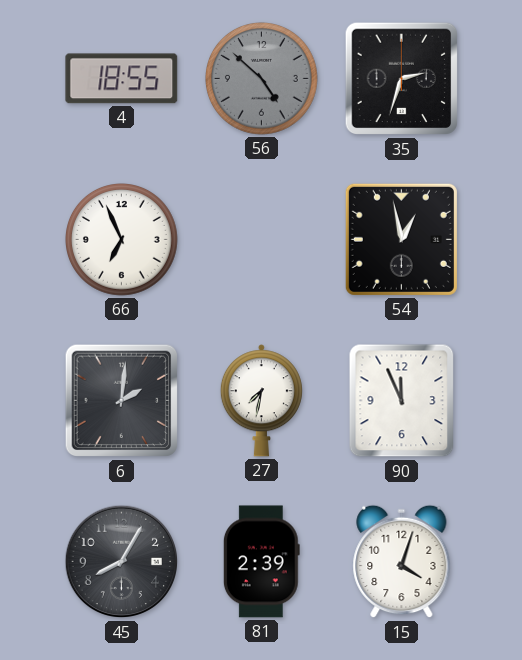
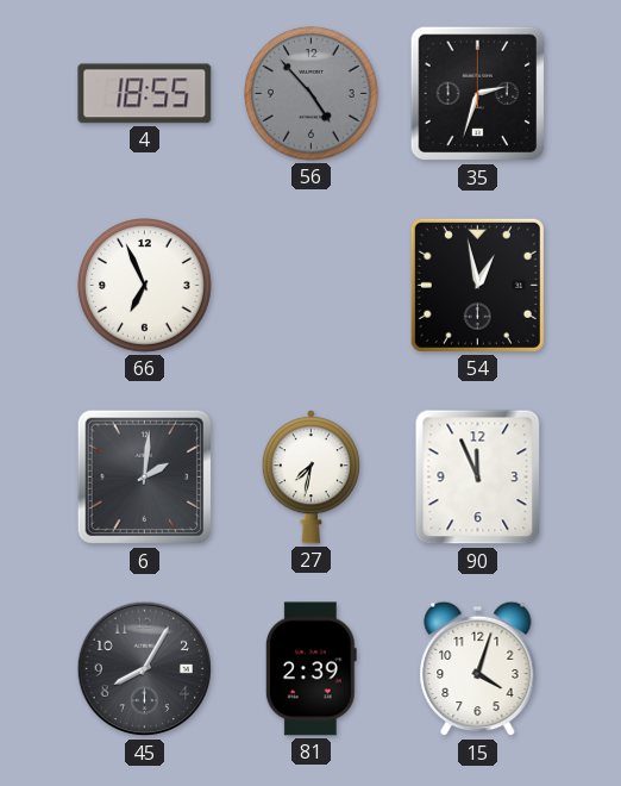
56: 4:52 -> 4:53
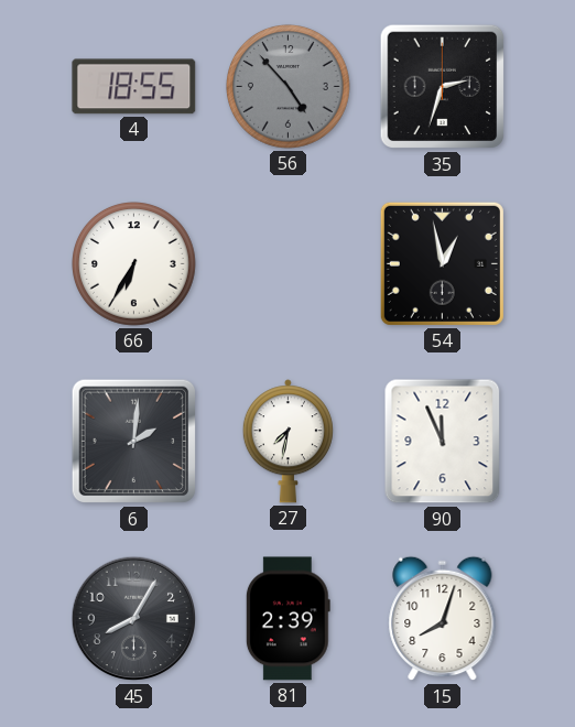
66: 6:56 -> 6:35
15: 4:03 -> 8:03
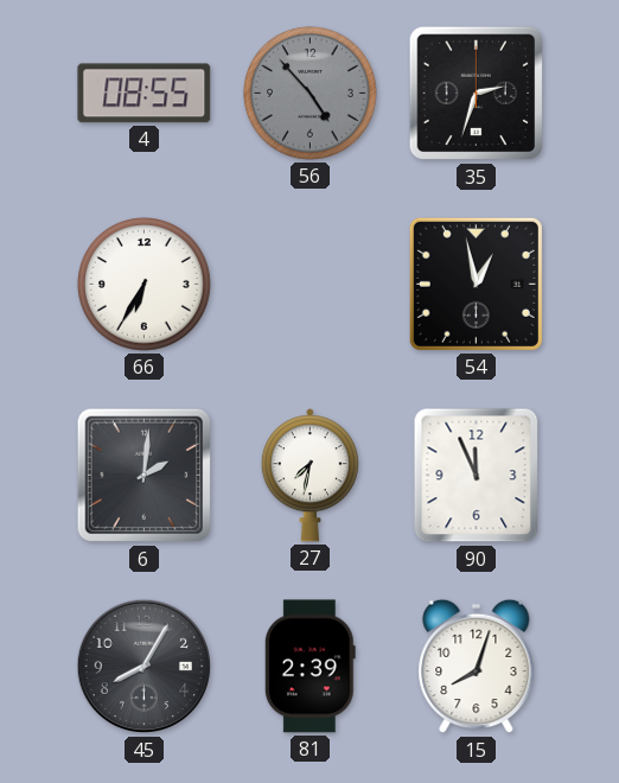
4: 18:55 -> 08:55
